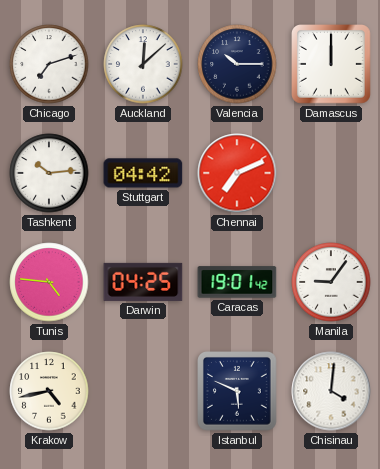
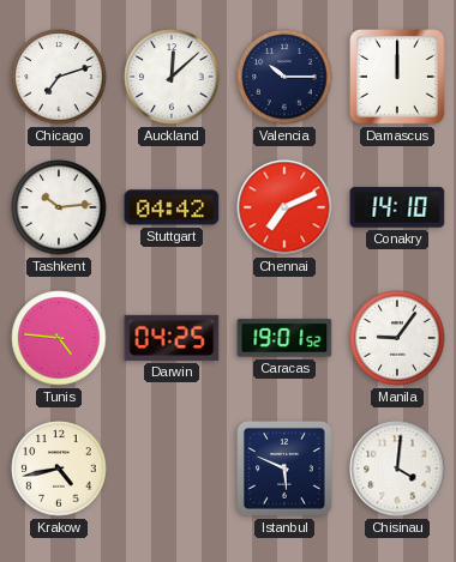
Conakry: none -> 14:10
Caracas: 19:01:42 -> 19:01:52
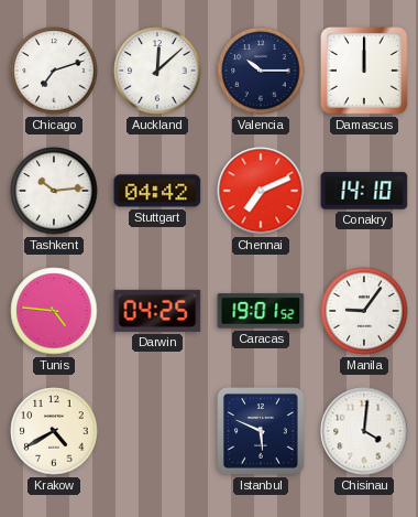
Krakow: 4:43 -> 4:40
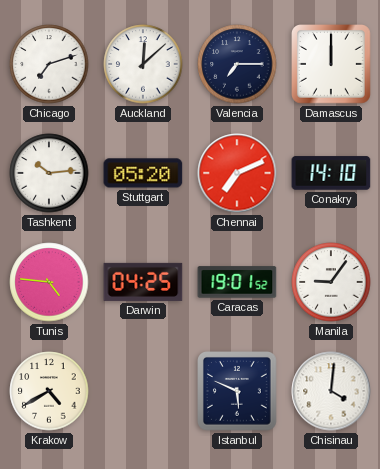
Valencia: 10:15 -> 7:15
Stuttgart: 04:42 -> 05:20
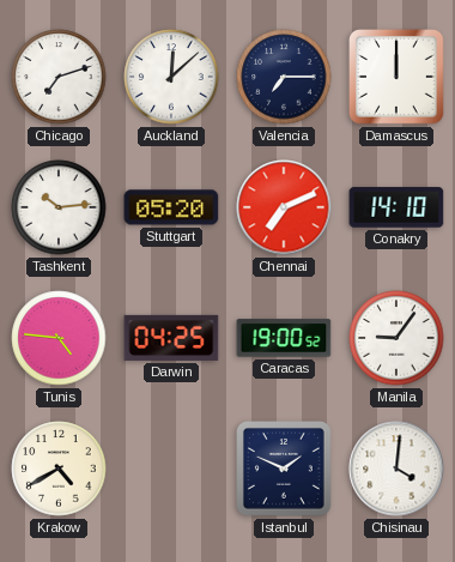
Caracas: 19:01 -> 19:00
Istanbul: 5:49 -> 1:49
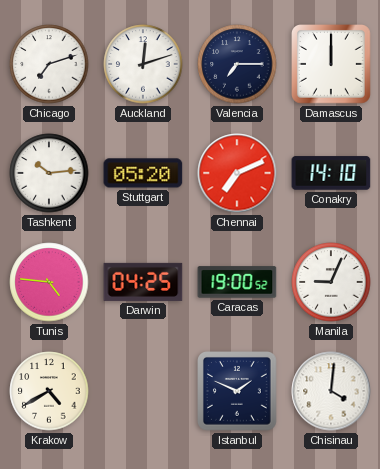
Auckland: 12:08 -> 12:12
Manila: 9:06 -> 9:04
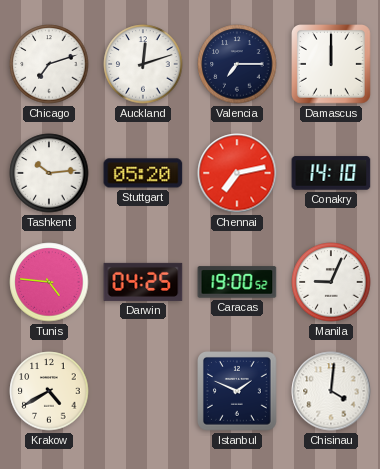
Chennai: 7:11 -> 7:13
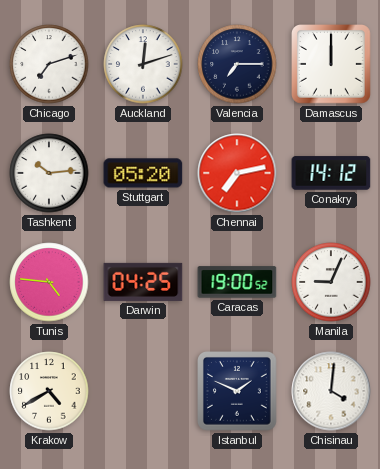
Conakry: 14:10 -> 14:12
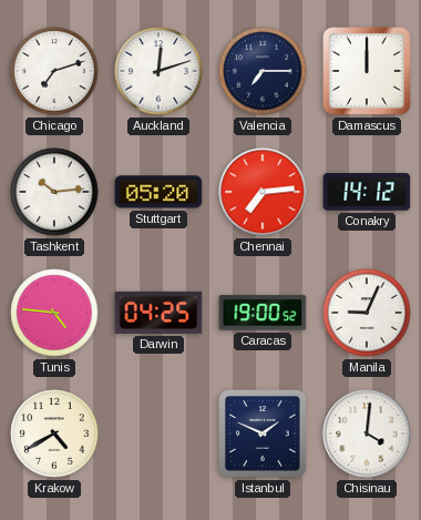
Chennai: 7:13 -> 7:14
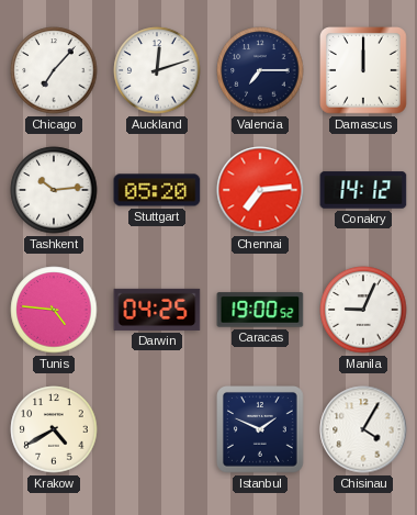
Chicago: 7:12 -> 7:07
Chisinau: 4:01 -> 4:05
